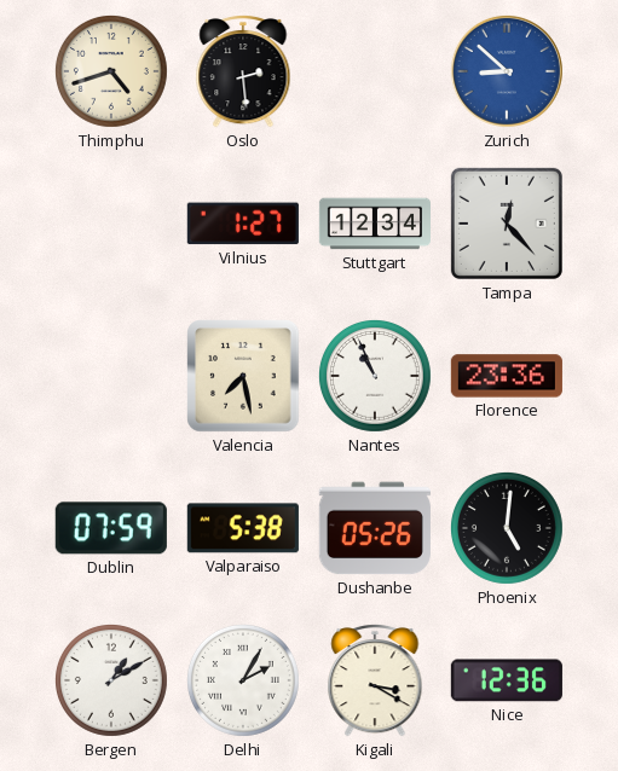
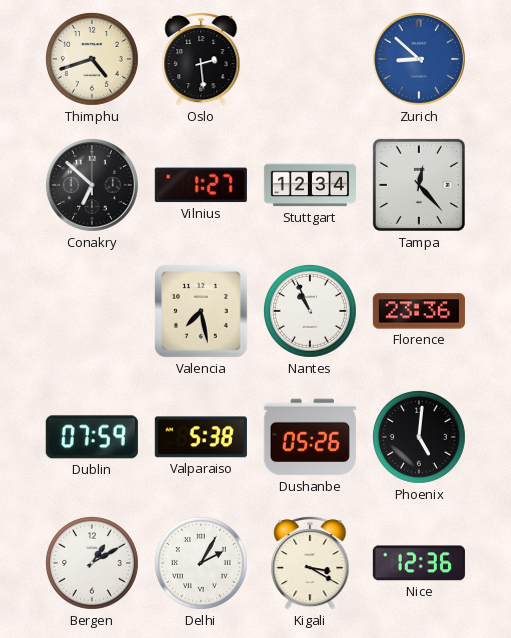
Conakry: none -> 6:52
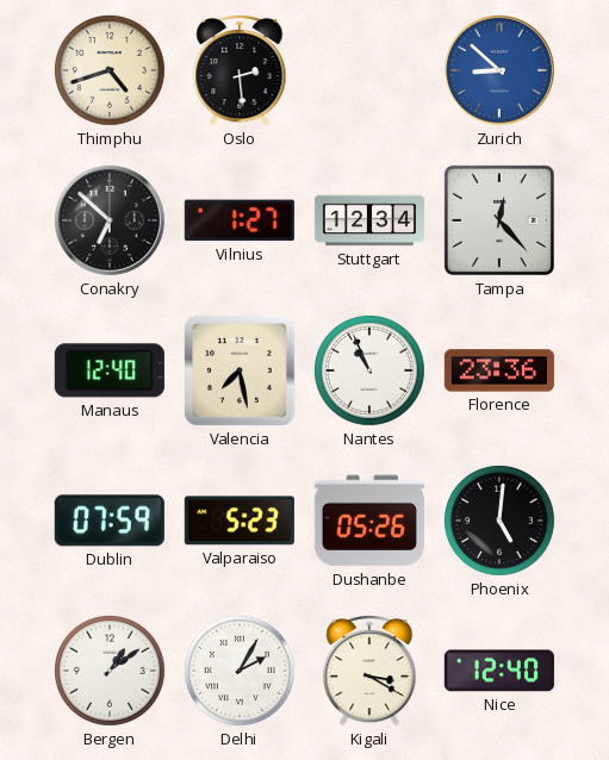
Manaus: none -> 12:40
Valparaiso: 5:38 -> 5:23
Bergen: 1:10 -> 1:09
Nice: 12:36 -> 12:40
